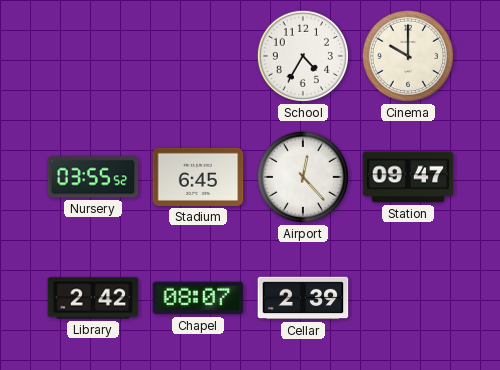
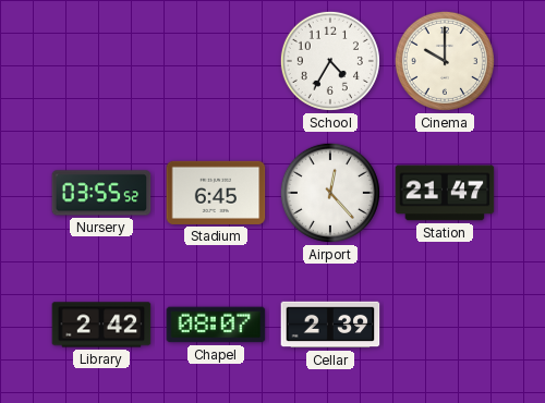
Station: 09:47 -> 21:47
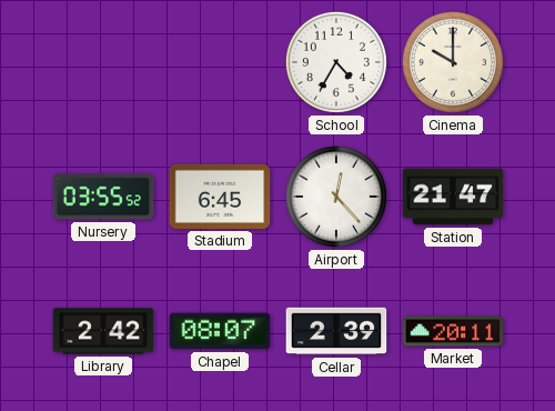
Market: none -> 20:11
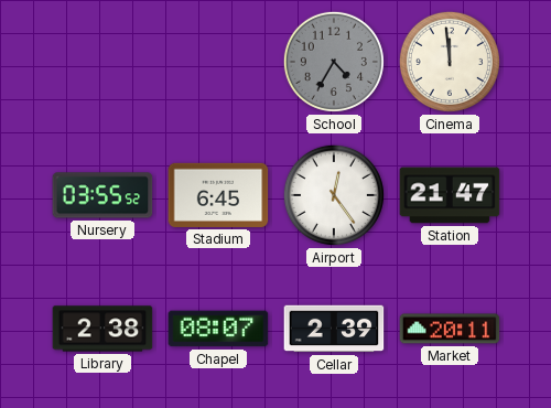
School dial: white -> grey
Cinema: 10:00 -> 11:59
Airport: 12:23 -> 12:24
Library: 2:42 -> 2:38
